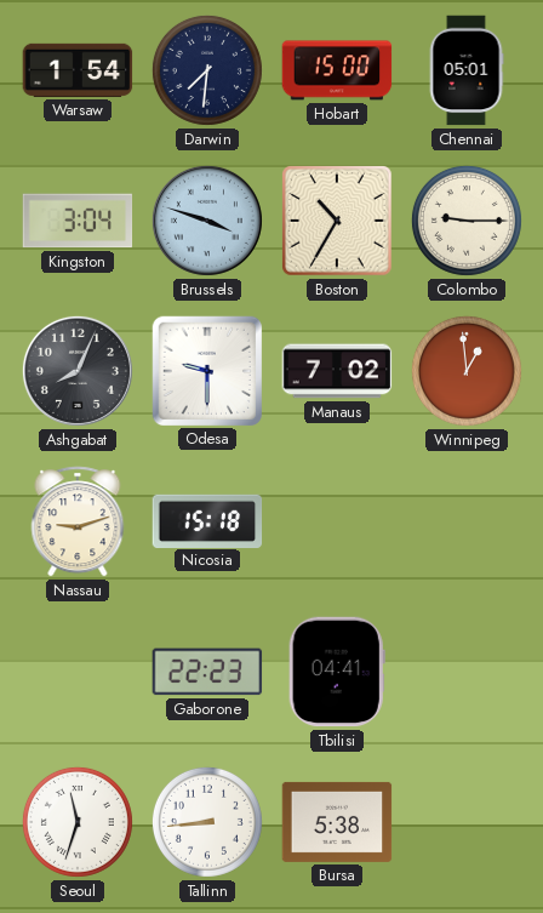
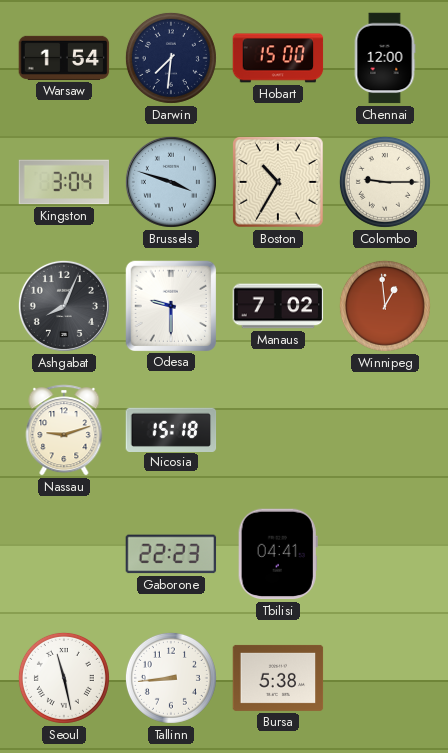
Chennai: 05:01 -> 12:00
Seoul: 11:33 -> 11:28
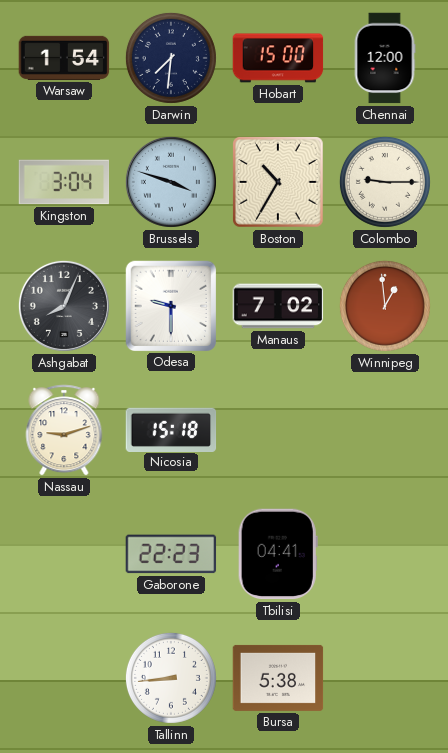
Seoul: 11:28 -> none
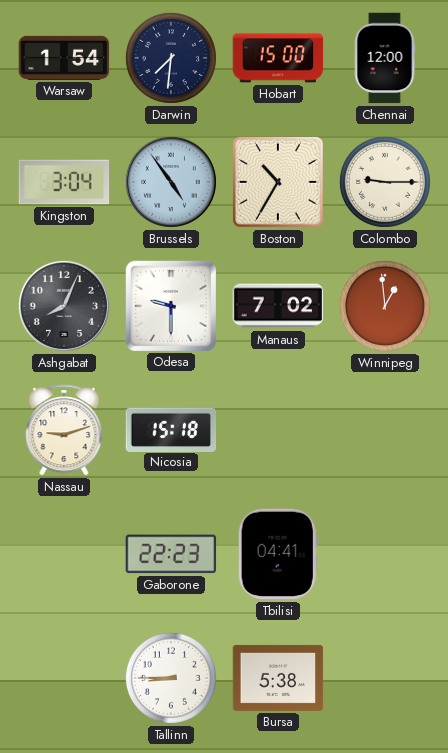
Brussels: 3:48 -> 4:54
Tallinn: 8:44 -> 8:45
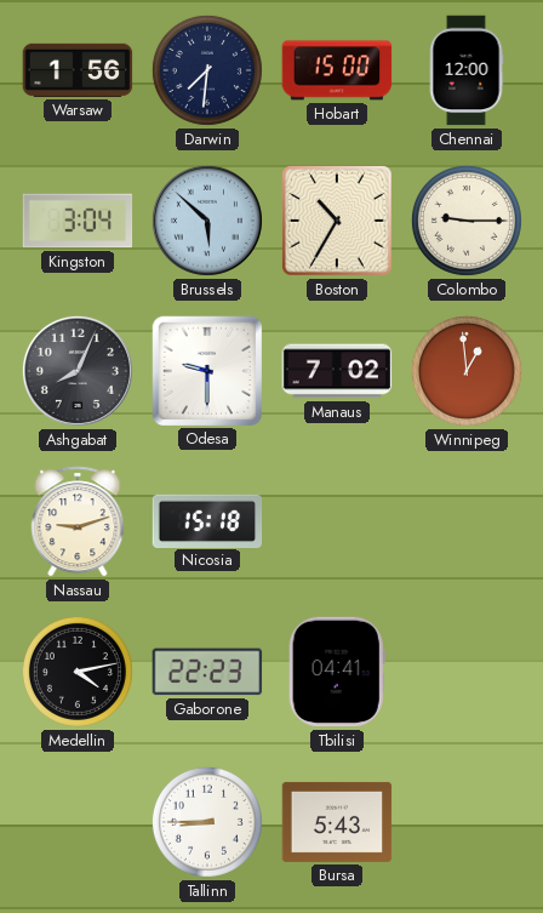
Warsaw: 1:54 -> 1:56
Brussels: 4:54 -> 5:52
Medellin: none -> 4:13
Bursa: 5:38 -> 5:43
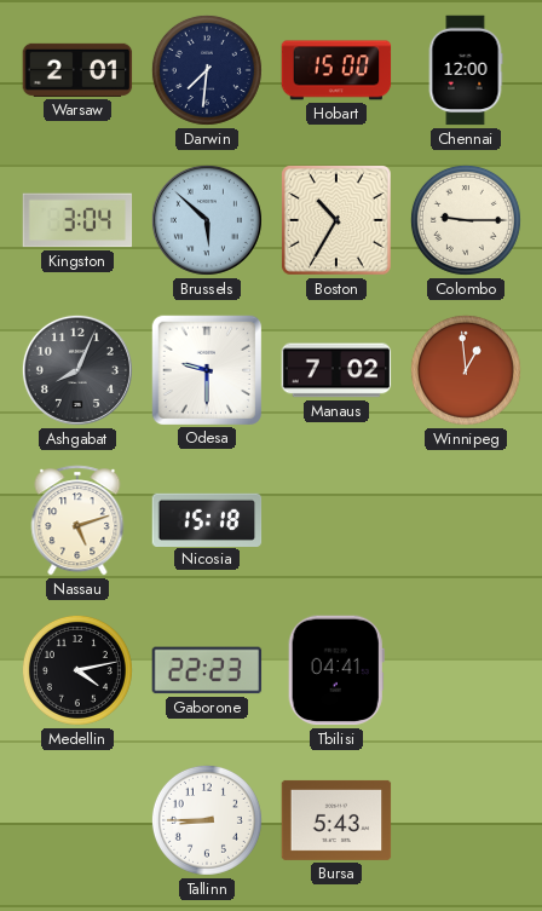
Warsaw: 1:56 -> 2:01
Nassau: 9:12 -> 5:12
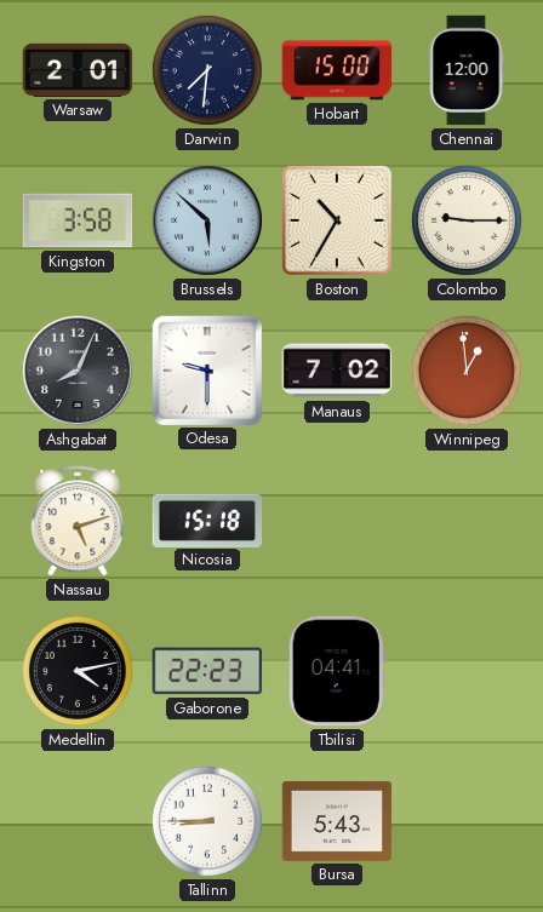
Kingston: 3:04 -> 3:58
